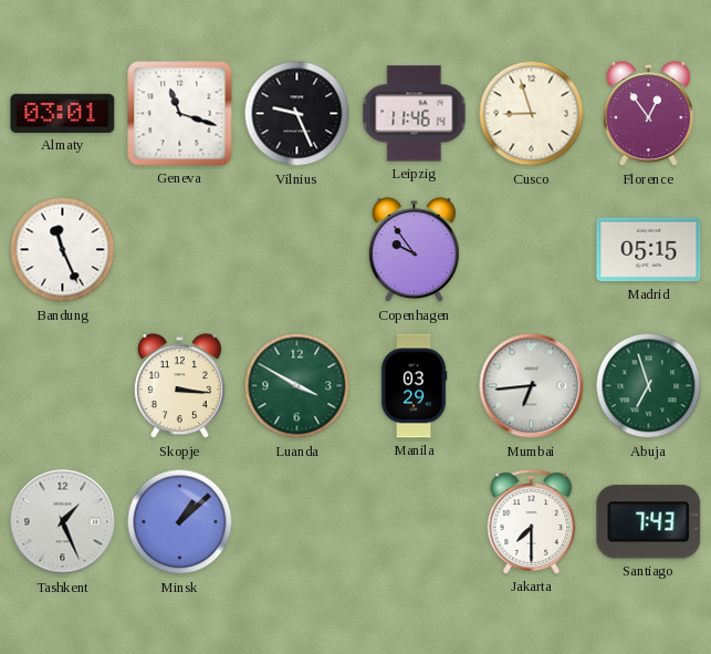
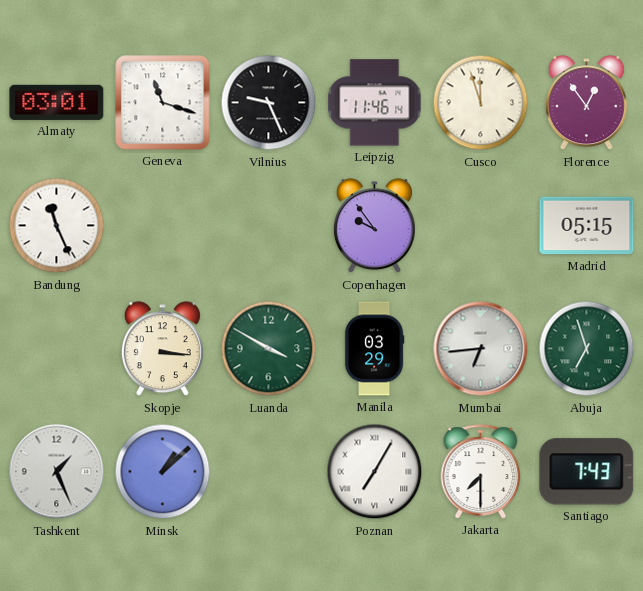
Cusco: 8:57 -> 11:57
Poznan: none -> 7:05
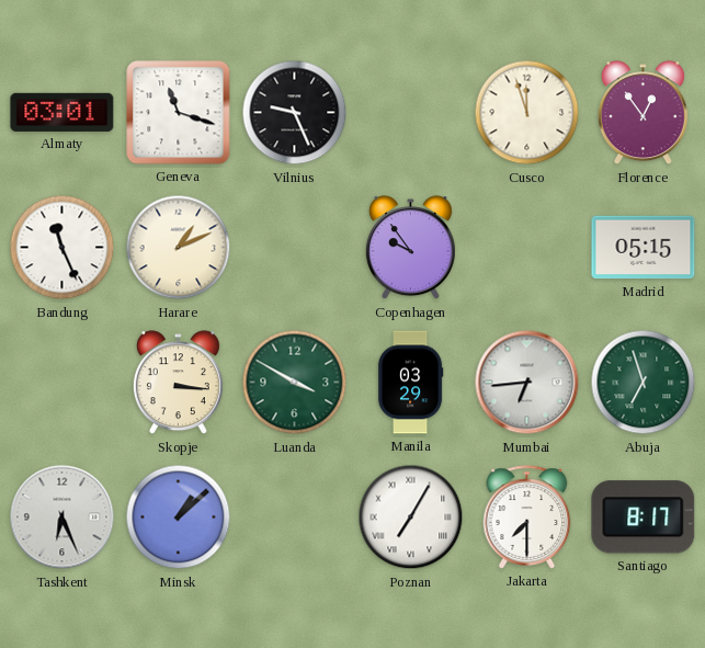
Leipzig: 11:46 -> none
Harare: none -> 1:11
Tashkent: 1:26 -> 6:26
Santiago: 7:43 -> 8:17
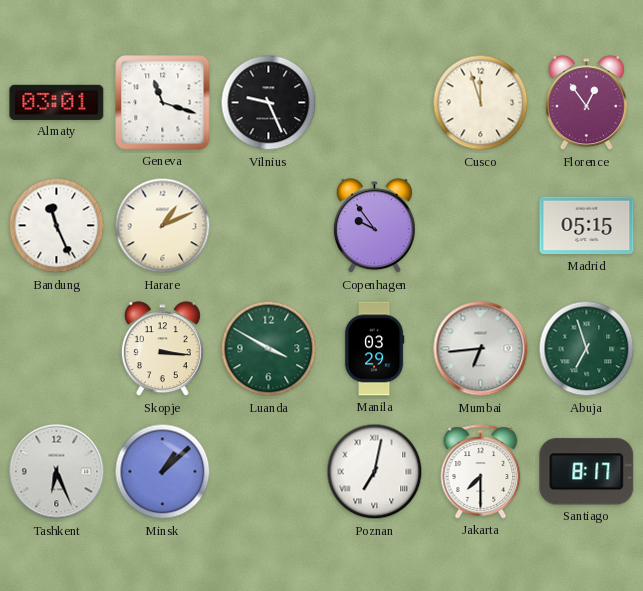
Poznan: 7:05 -> 7:02
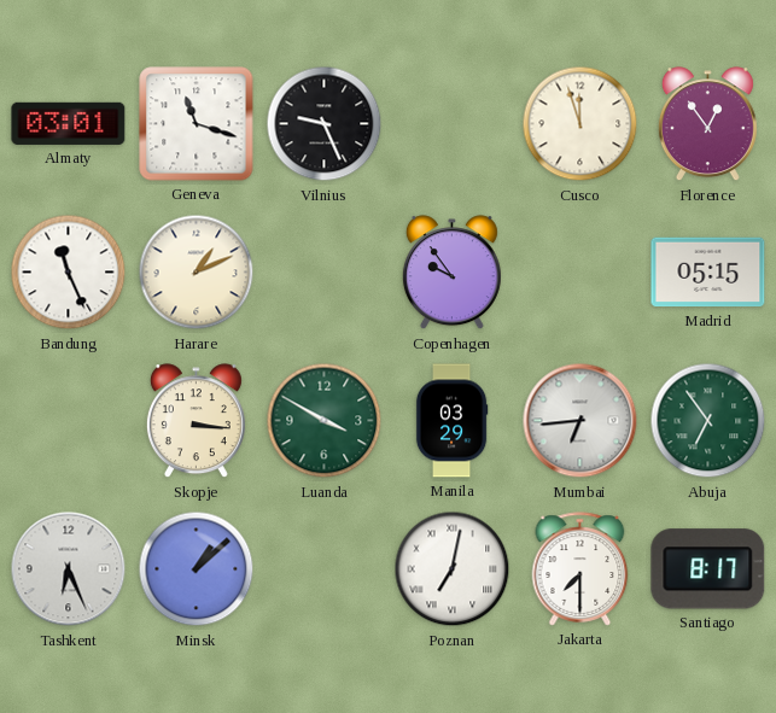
Abuja: 6:57 -> 6:54
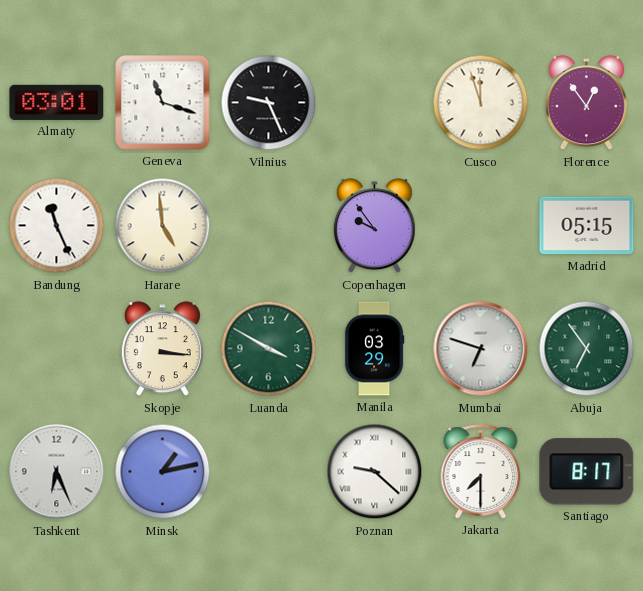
Harare: 1:11 -> 4:59
Mumbai: 6:44 -> 6:48
Minsk: 1:08 -> 1:13
Poznan: 7:02 -> 9:22
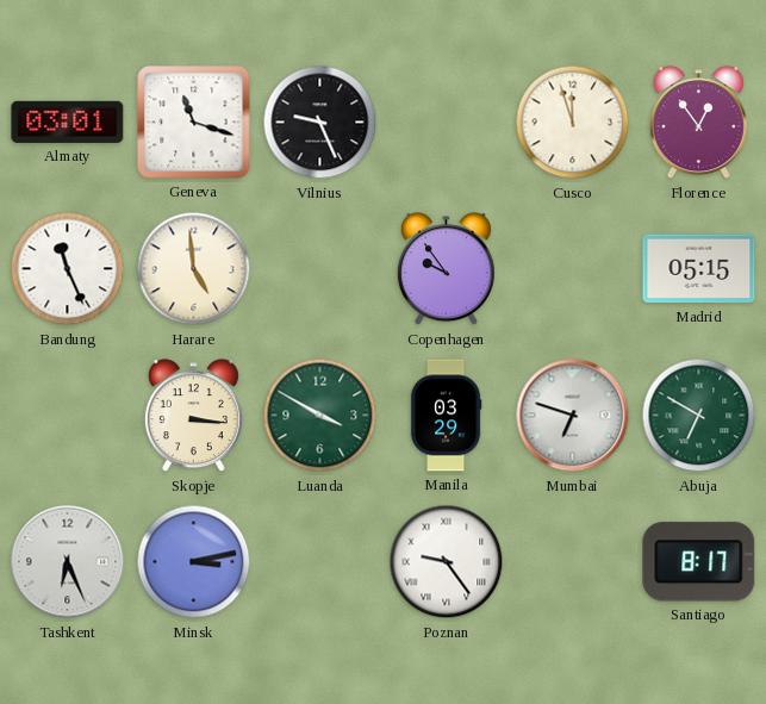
Abuja: 6:54 -> 6:50
Minsk: 1:13 -> 3:13
Poznan: 9:22 -> 9:24
Jakarta: 7:30 -> none
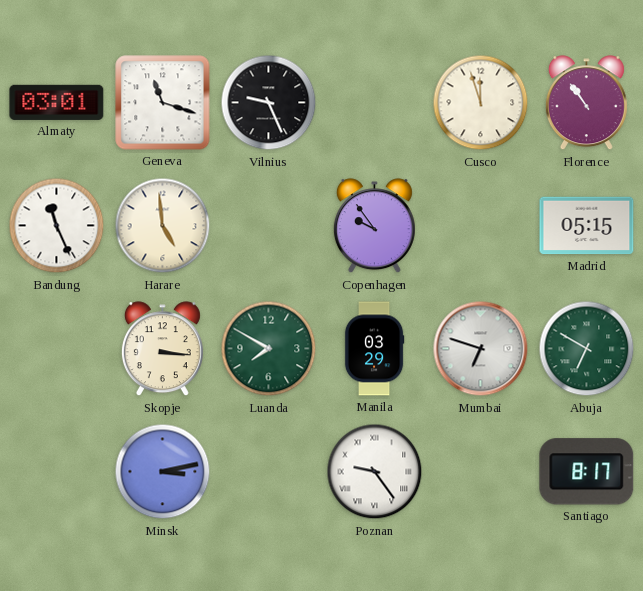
Florence: 12:54 -> 10:54
Luanda: 3:50 -> 7:50
Tashkent: 6:26 -> none
